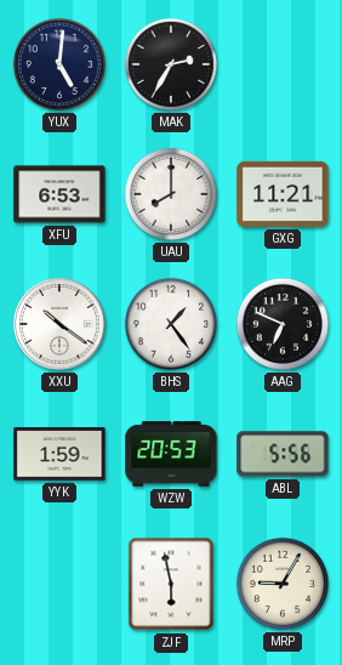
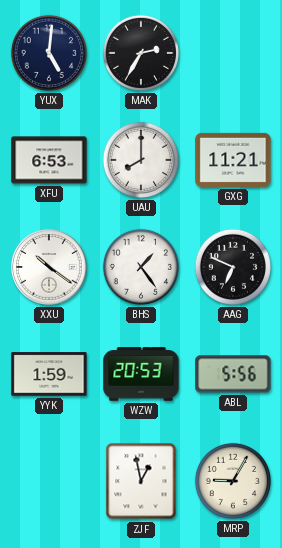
ZJF: 5:58 -> 12:58
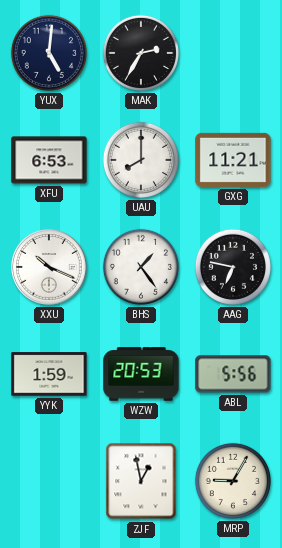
XXU: 10:21 -> 10:19
AAG: 6:49 -> 6:47
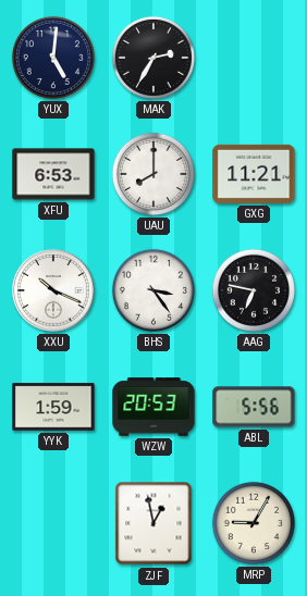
BHS: 1:24 -> 3:24
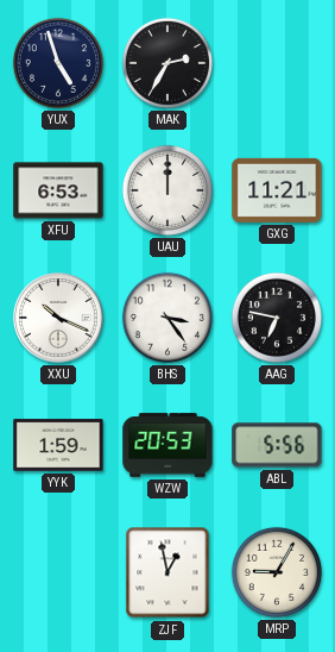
YUX: 5:01 -> 4:57
UAU: 8:00 -> 12:00
